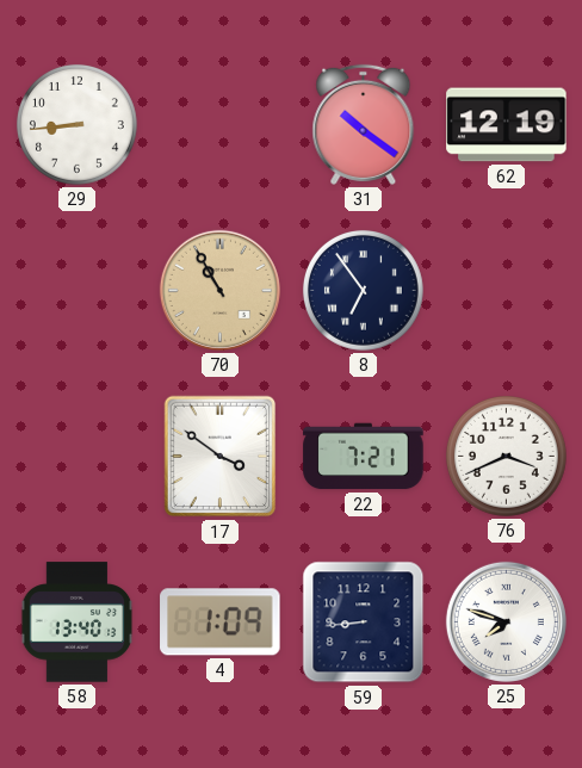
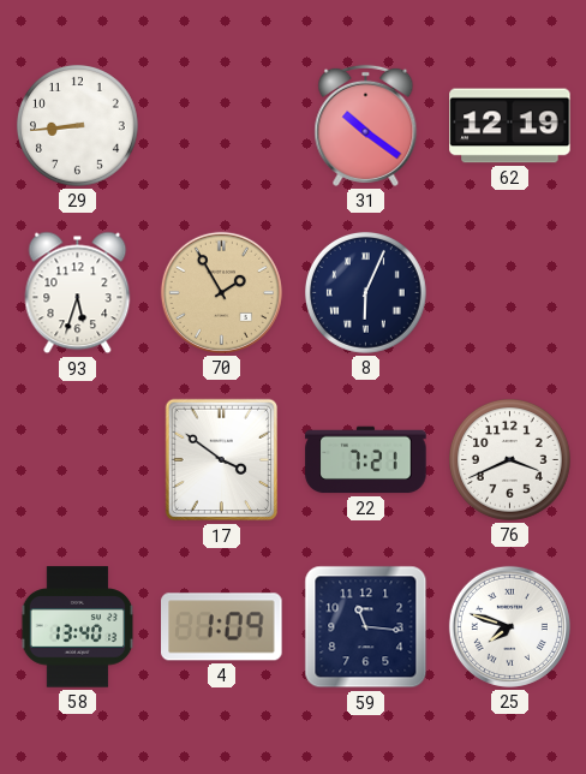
93: none -> 5:33
70: 10:55 -> 1:55
8: 6:54 -> 6:04
59: 8:44 -> 11:16
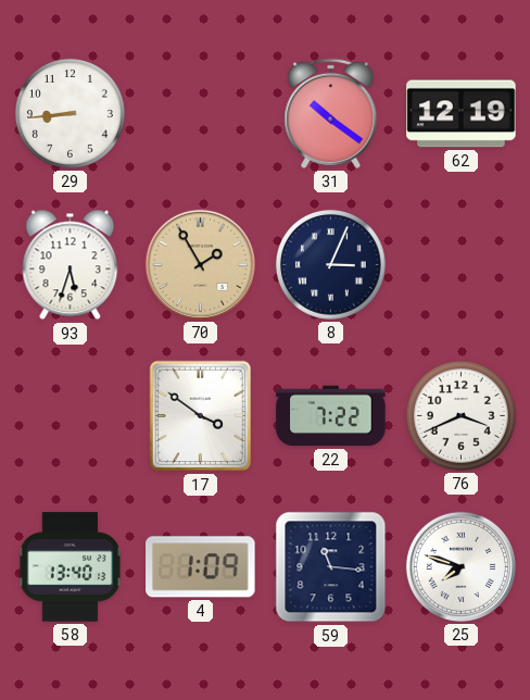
8: 6:04 -> 3:04
22: 7:21 -> 7:22
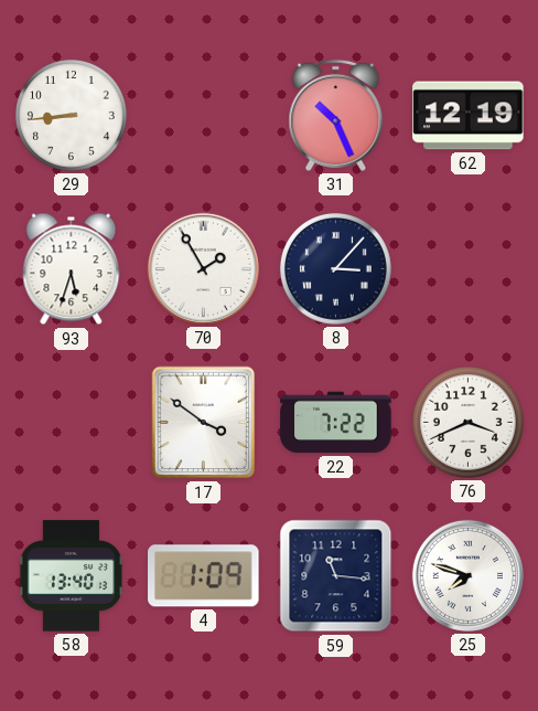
31: 10:21 -> 10:26
70 dial: champagne -> white
8: 3:04 -> 3:07
